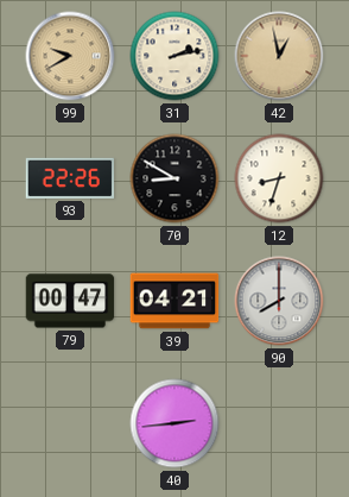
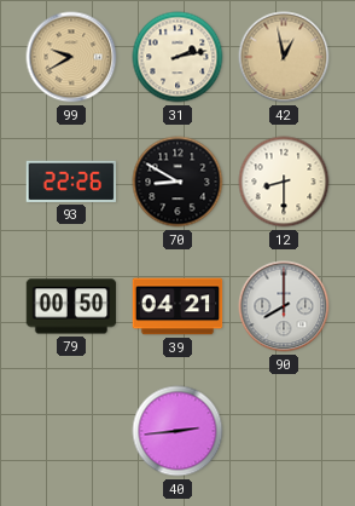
12: 8:33 -> 8:30
79: 00:47 -> 00:50
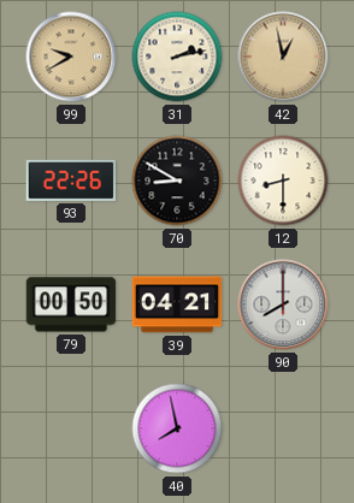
40: 2:44 -> 7:58
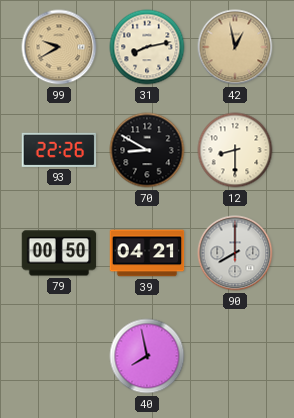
31: 2:13 -> 8:13
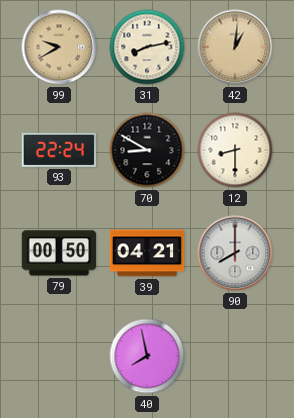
42: 12:58 -> 1:01
93: 22:26 -> 22:24
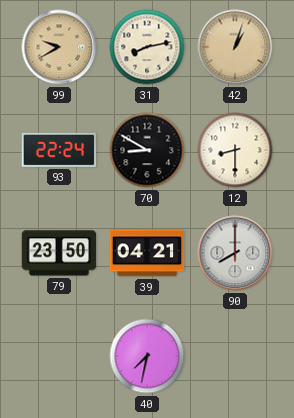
42: 1:01 -> 1:03
79: 00:50 -> 23:50
40: 7:58 -> 7:32
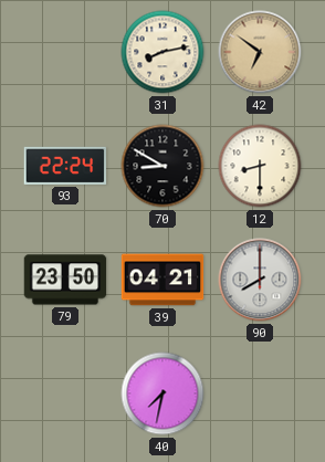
99: 9:40 -> none
42: 1:03 -> 6:51
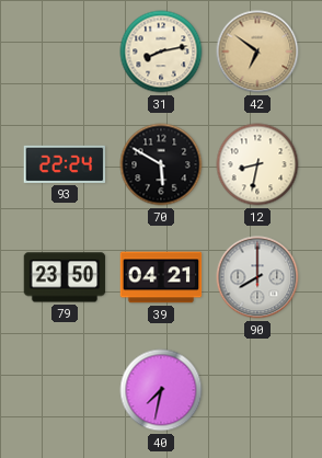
70: 8:50 -> 5:50
12: 8:30 -> 8:32
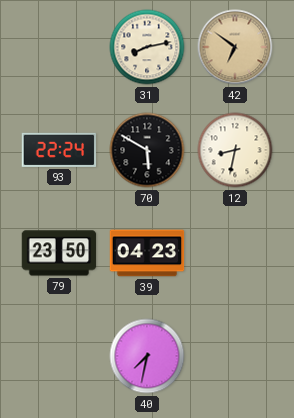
39: 04:21 -> 04:23
90: 8:00 -> none
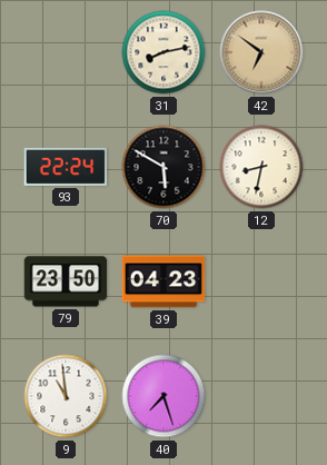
9: none -> 10:59
40: 7:32 -> 7:27
